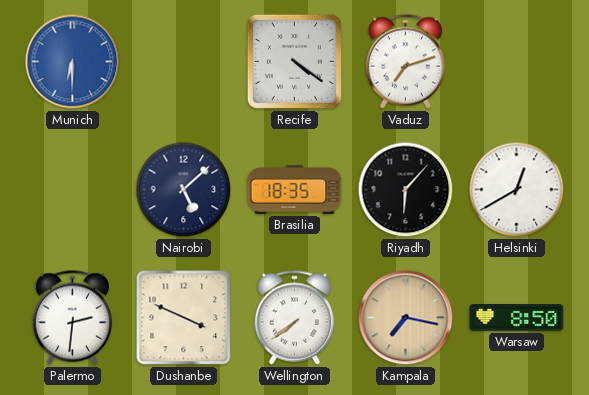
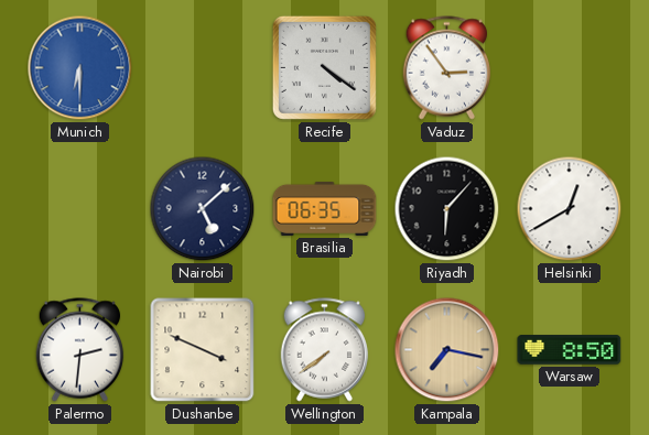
Vaduz: 7:12 -> 2:54
Brasilia: 18:35 -> 06:35
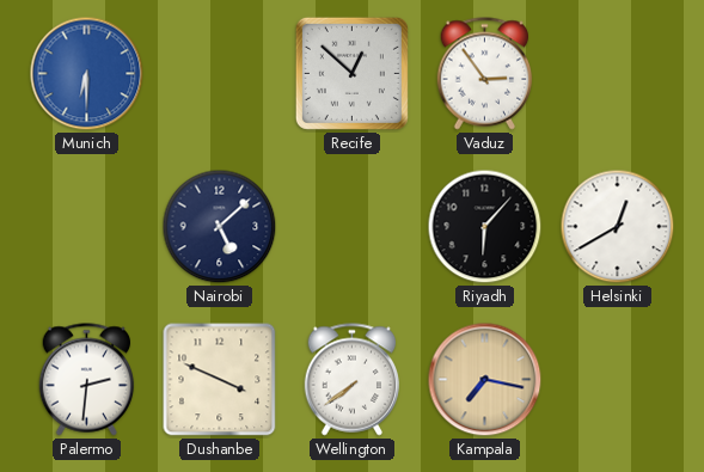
Recife: 4:21 -> 12:52
Brasilia: 06:35 -> none
Warsaw: 8:50 -> none
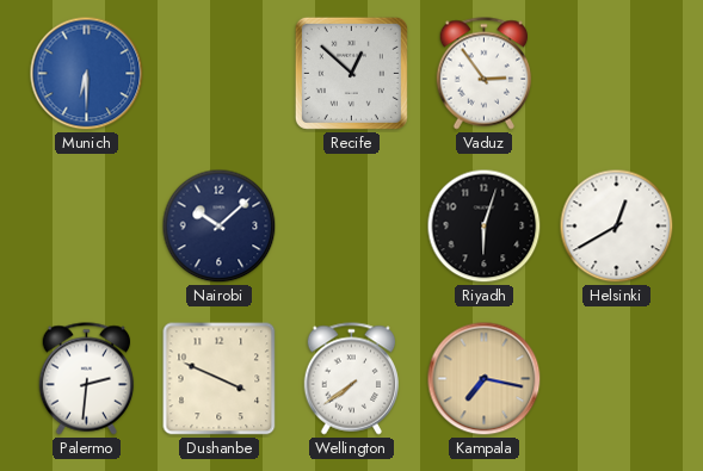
Nairobi: 5:08 -> 10:08
Riyadh: 6:07 -> 6:03
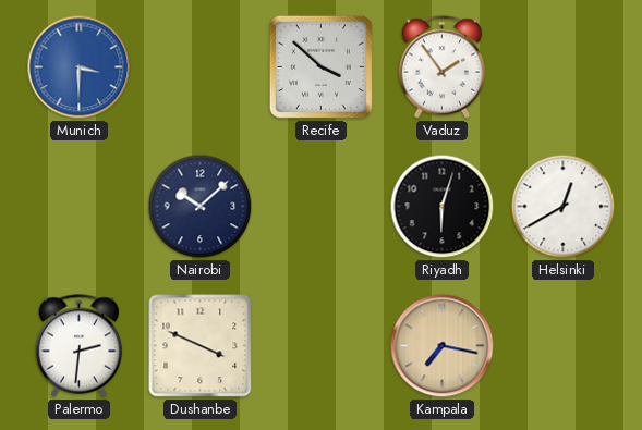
Munich: 6:30 -> 3:30
Recife: 12:52 -> 3:52
Vaduz: 2:54 -> 1:54
Wellington: 7:39 -> none
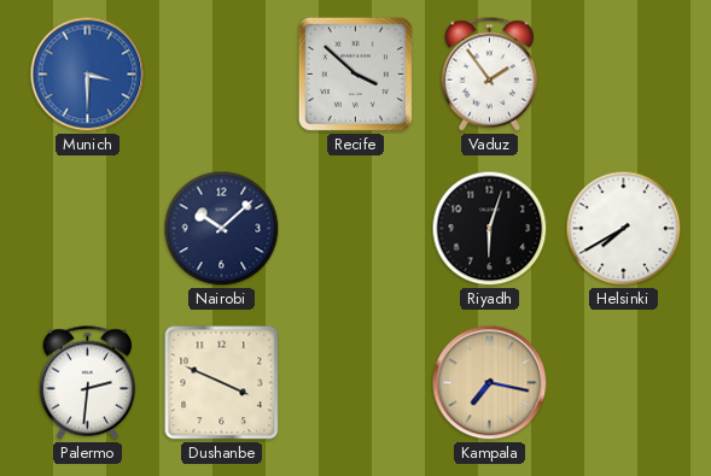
Helsinki: 12:40 -> 7:40
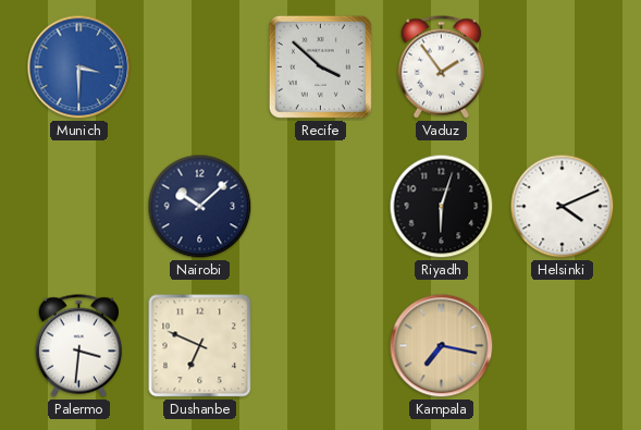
Helsinki: 7:40 -> 4:11
Palermo: 2:31 -> 3:31
Dushanbe: 3:49 -> 6:49
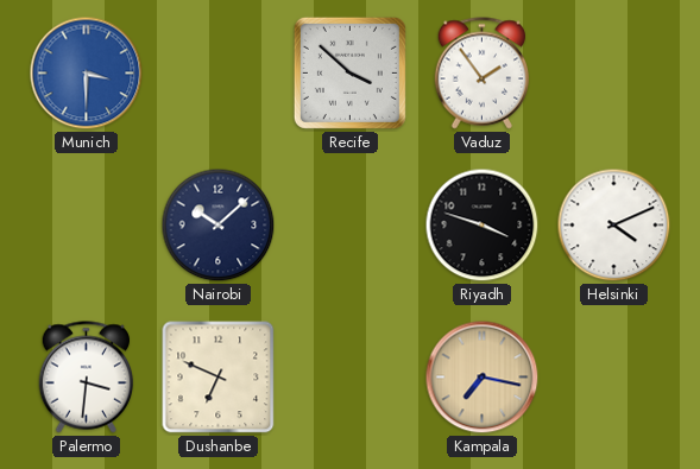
Riyadh: 6:03 -> 3:48
